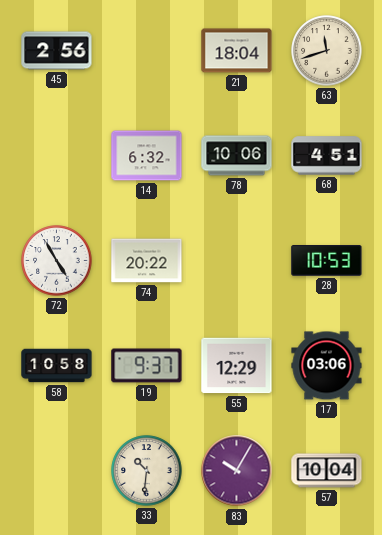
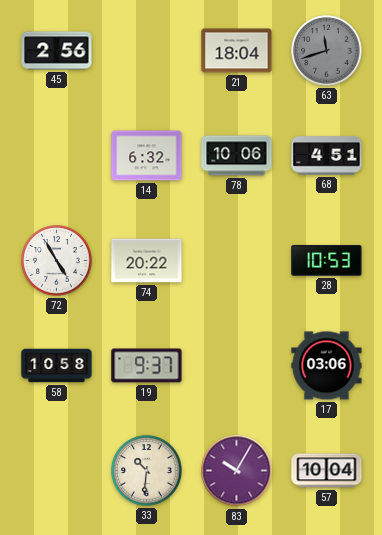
63 dial: cream -> grey
55: 12:29 -> none
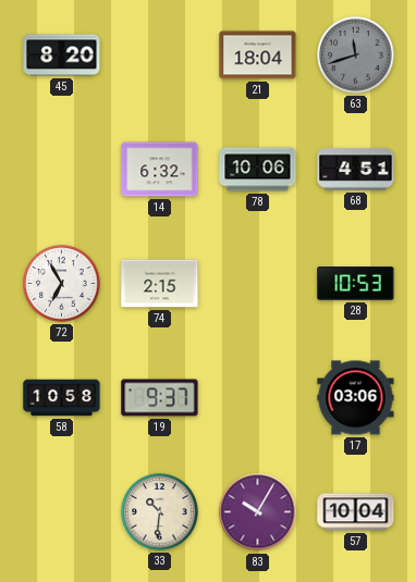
45: 2:56 -> 8:20
72: 4:55 -> 6:55
74: 20:22 -> 2:15
